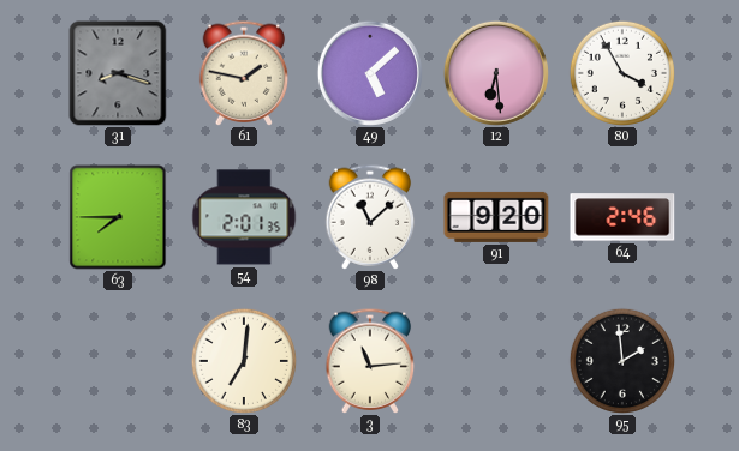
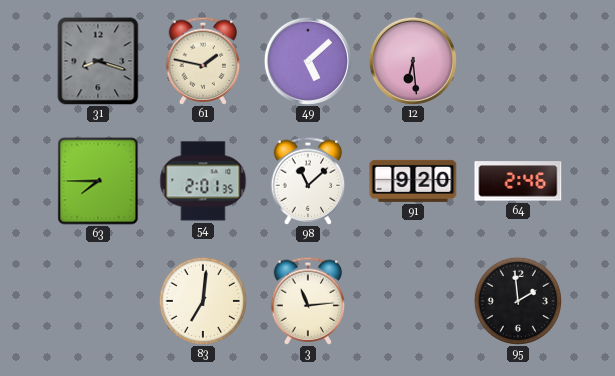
80: 3:55 -> none
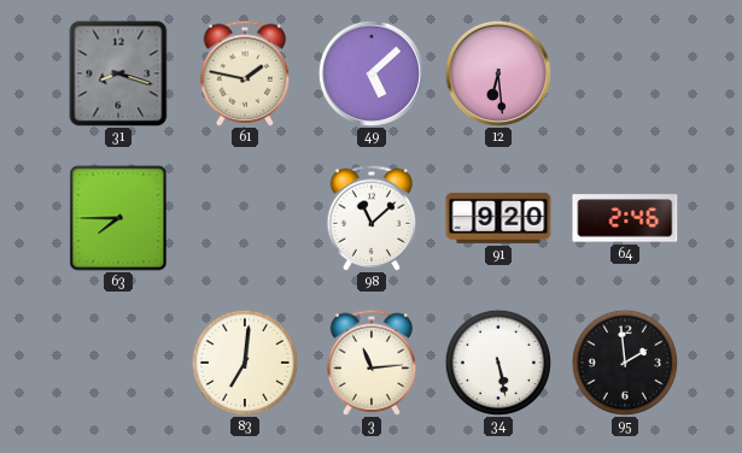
54: 2:01 -> none
34: none -> 5:28
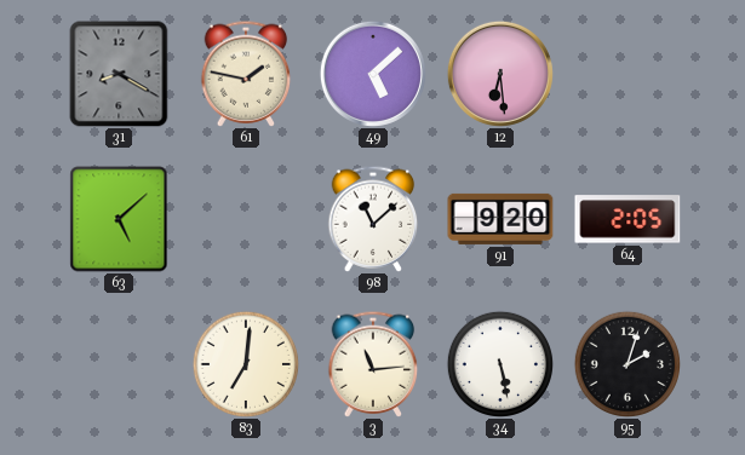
31: 8:18 -> 8:20
63: 7:45 -> 5:08
64: 2:46 -> 2:05
95: 1:59 -> 2:03
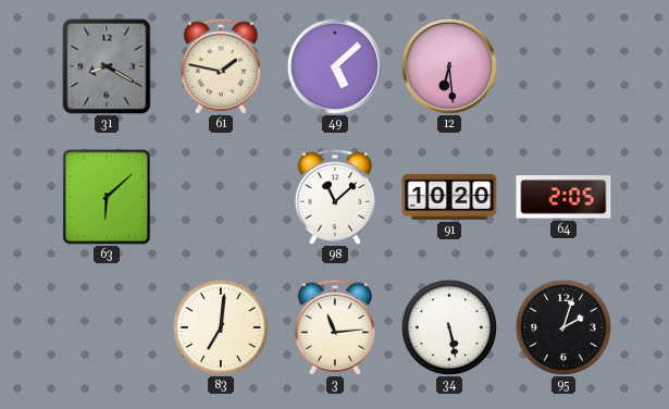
63: 5:08 -> 6:08
91: 9:20 -> 10:20
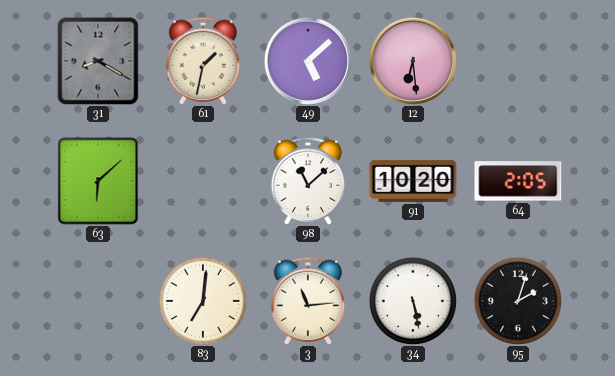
61: 1:47 -> 1:32
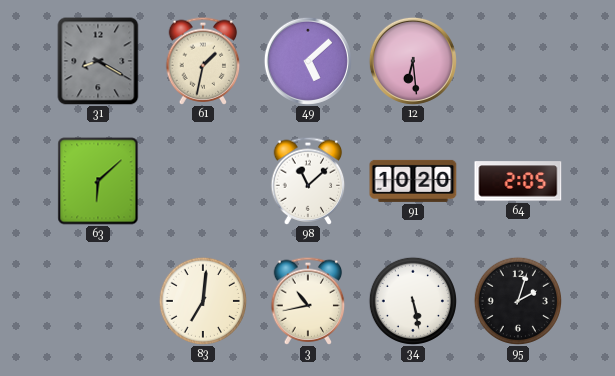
3: 11:14 -> 10:43
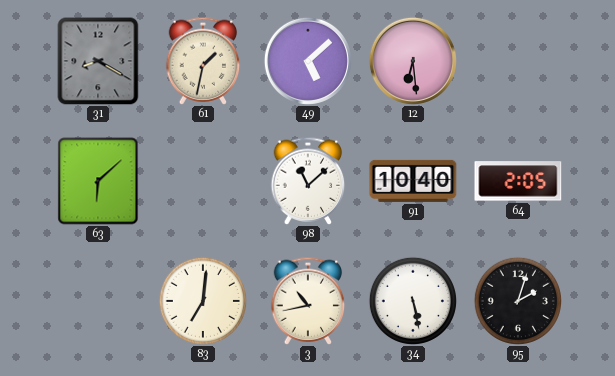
91: 10:20 -> 10:40
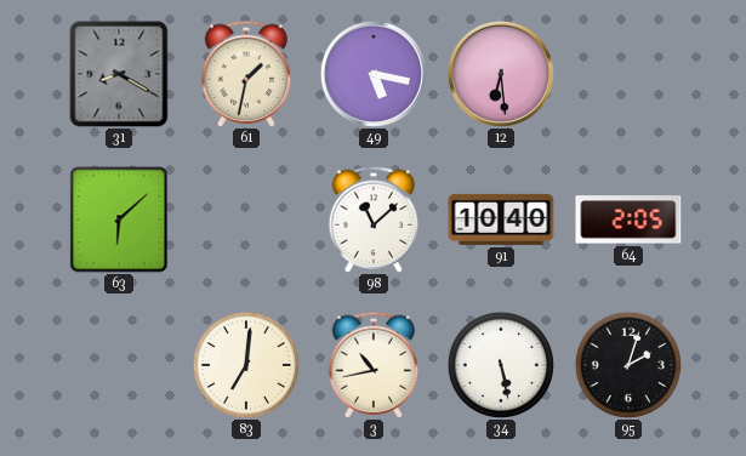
49: 5:08 -> 5:17
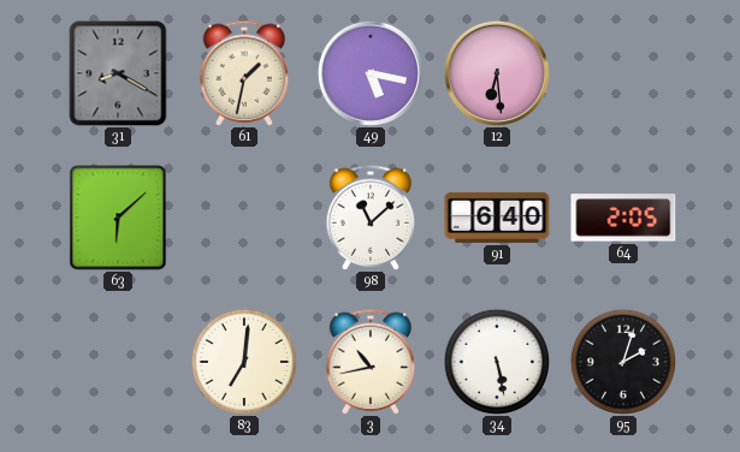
91: 10:40 -> 6:40
